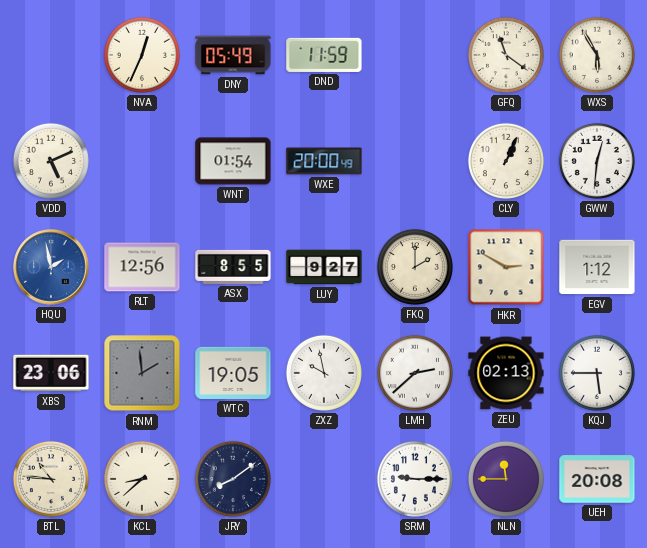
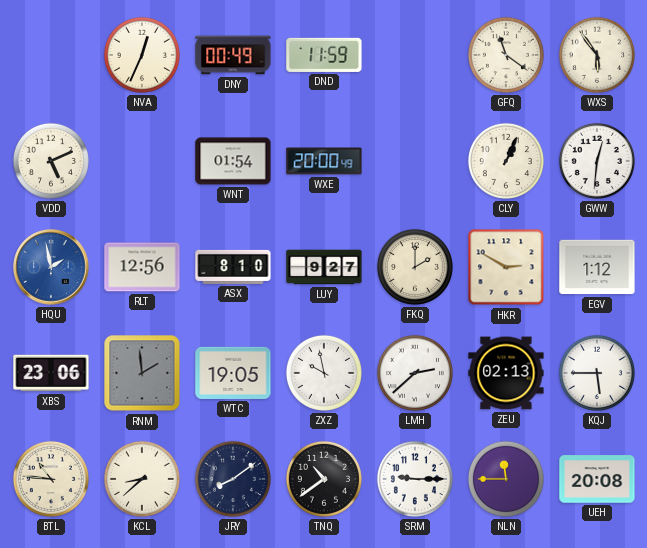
DNY: 05:49 -> 00:49
WXS: 5:55 -> 5:54
ASX: 8:55 -> 8:10
TNQ: none -> 10:39
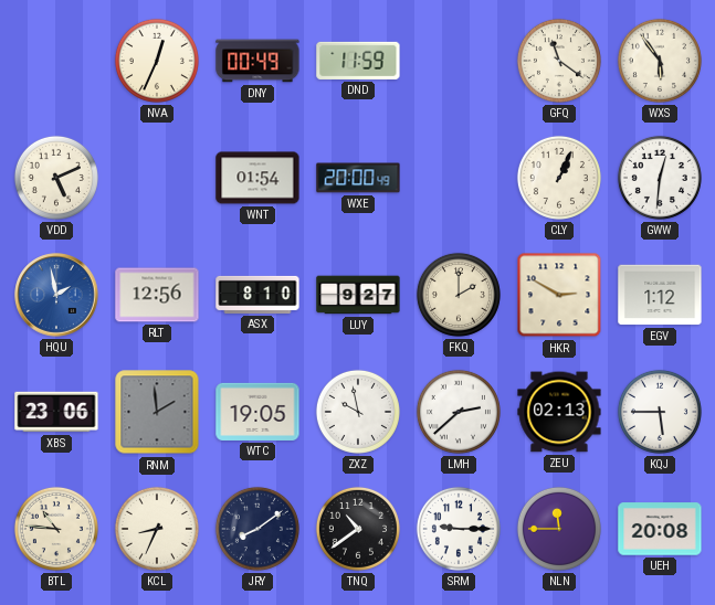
KCL: 8:38 -> 8:34
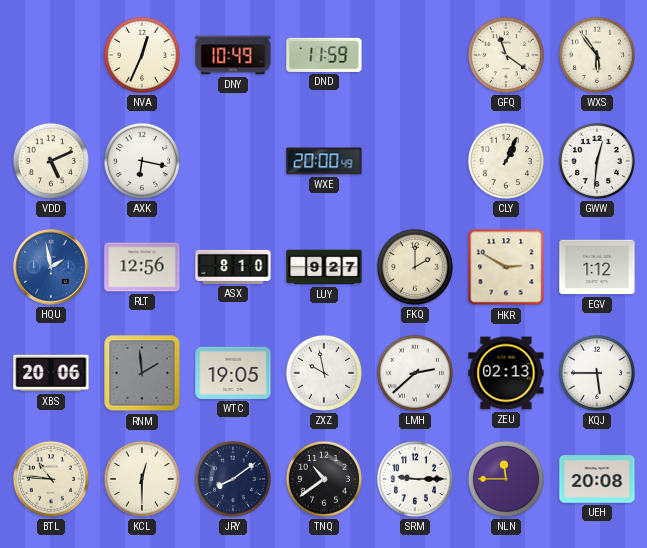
DNY: 00:49 -> 10:49
AXK: none -> 6:17
WNT: 01:54 -> none
XBS: 23:06 -> 20:06
KCL: 8:34 -> 12:30
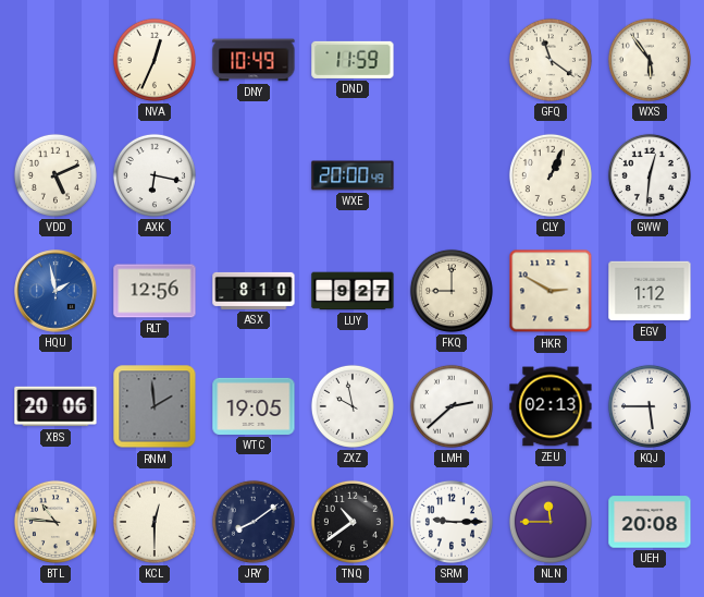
FKQ: 2:00 -> 9:00
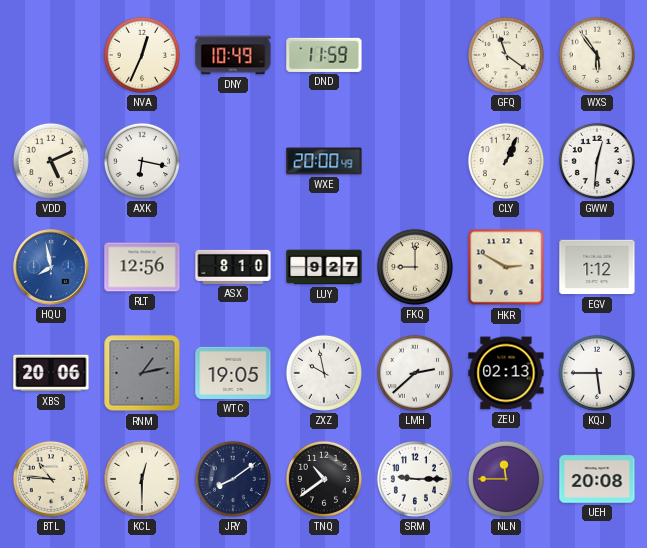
HQU: 1:58 -> 7:58
RNM: 1:59 -> 1:13
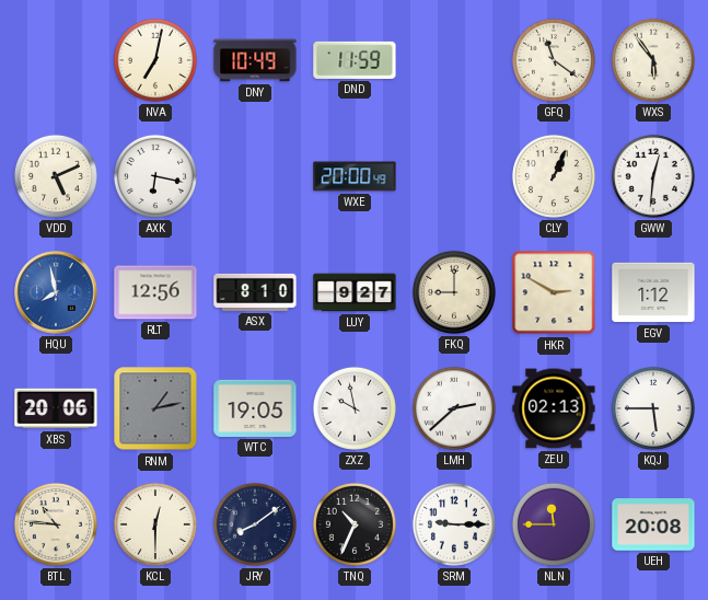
NVA: 12:34 -> 7:02
TNQ: 10:39 -> 10:34
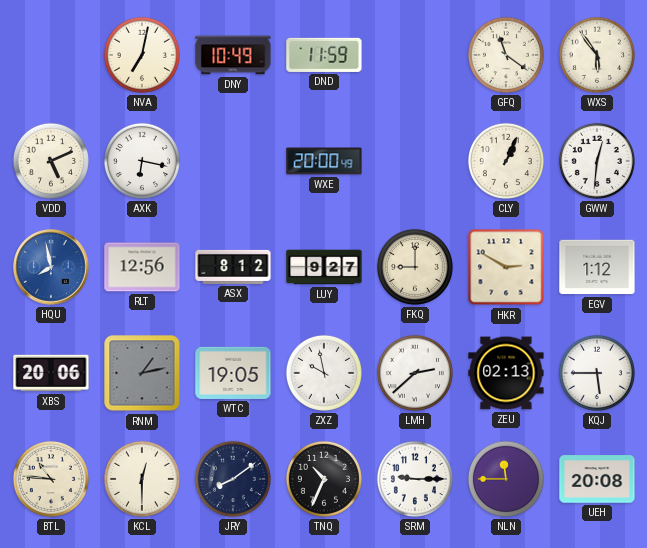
ASX: 8:10 -> 8:12
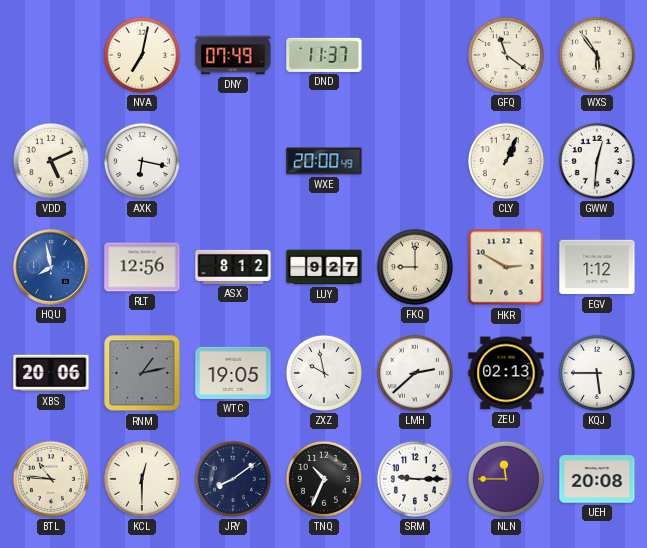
DNY: 10:49 -> 07:49
DND: 11:59 -> 11:37
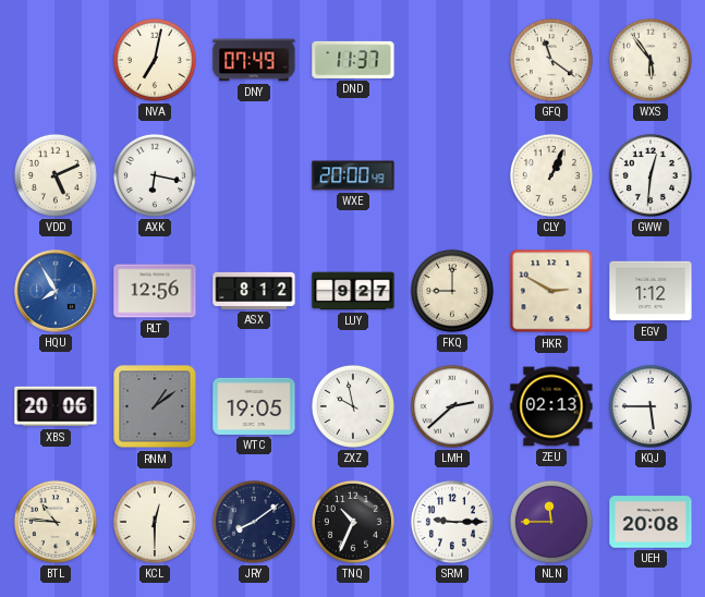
HQU: 7:58 -> 7:55
RNM: 1:13 -> 1:09
